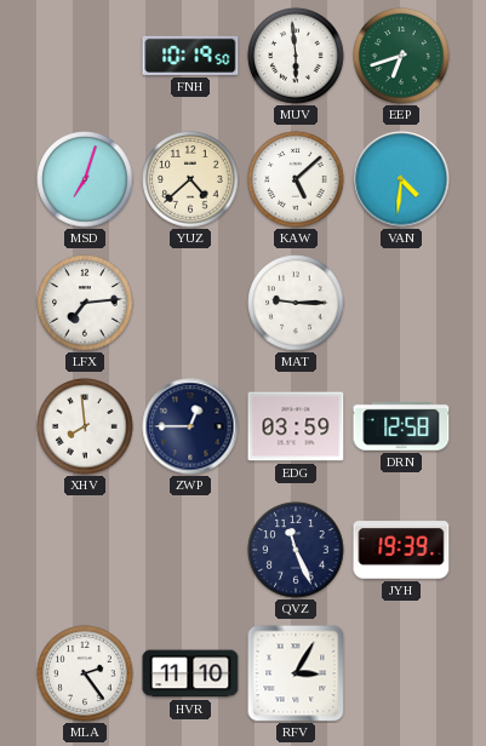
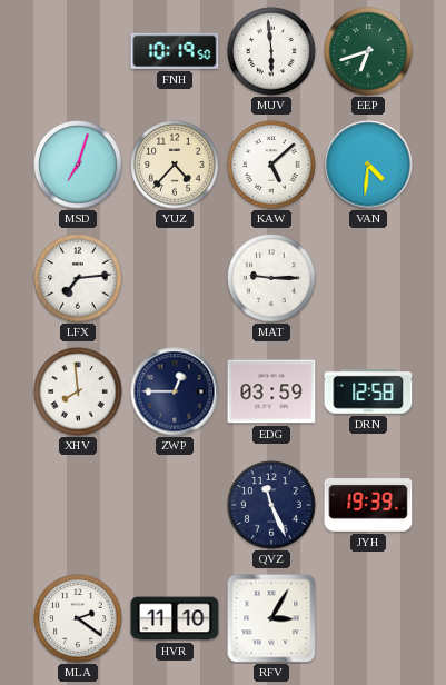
YUZ: 4:38 -> 4:37
MLA: 2:24 -> 2:21
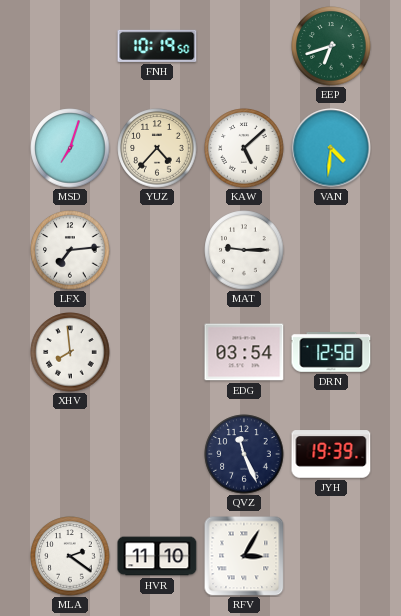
MUV: 5:59 -> none
ZWP: 12:45 -> none
EDG: 03:59 -> 03:54
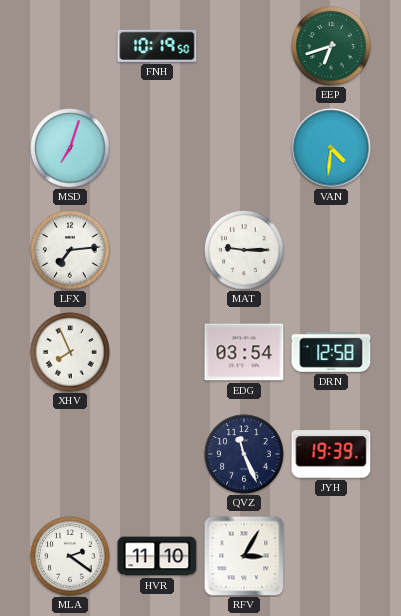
YUZ: 4:37 -> none
KAW: 5:08 -> none
XHV: 7:59 -> 7:56
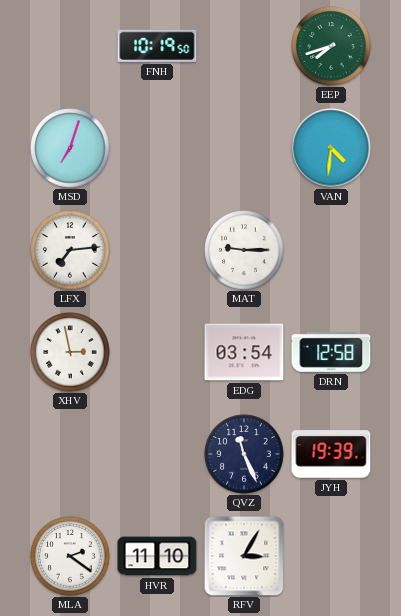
EEP: 6:42 -> 7:42
XHV: 7:56 -> 2:58
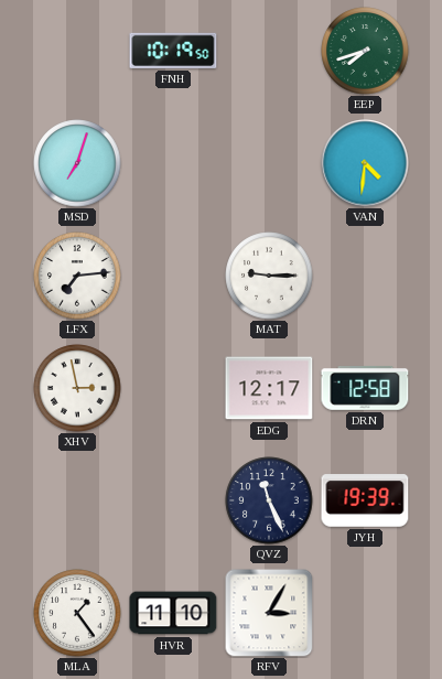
EDG: 03:54 -> 12:17
MLA: 2:21 -> 1:24
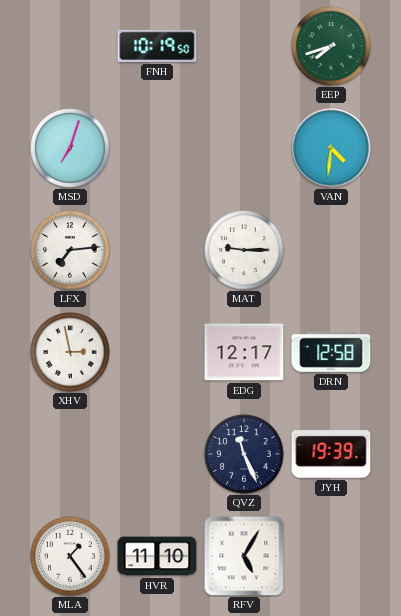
RFV: 3:05 -> 5:05
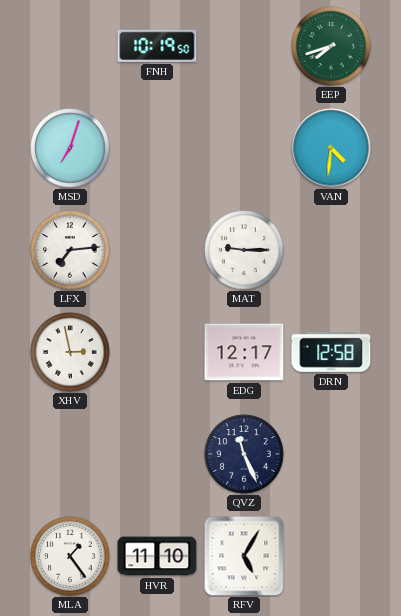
JYH: 19:39 -> none
